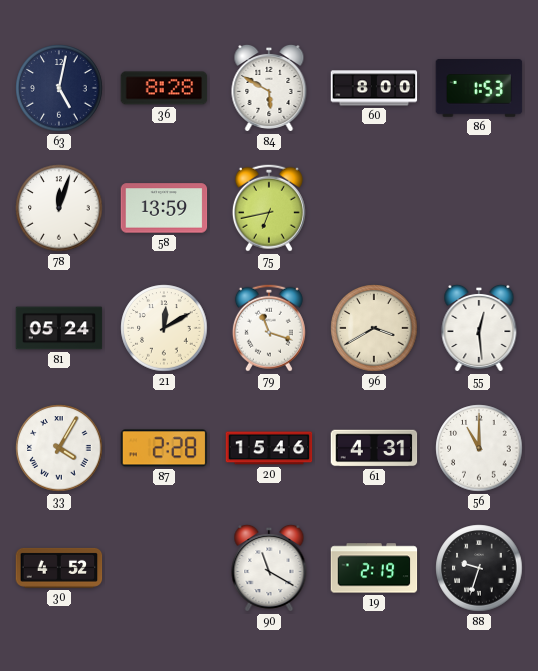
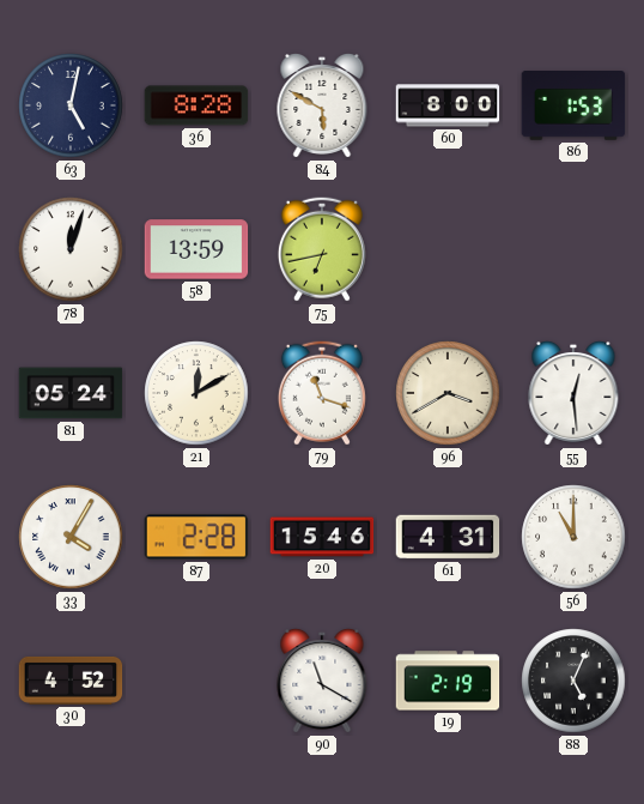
88: 9:33 -> 5:04
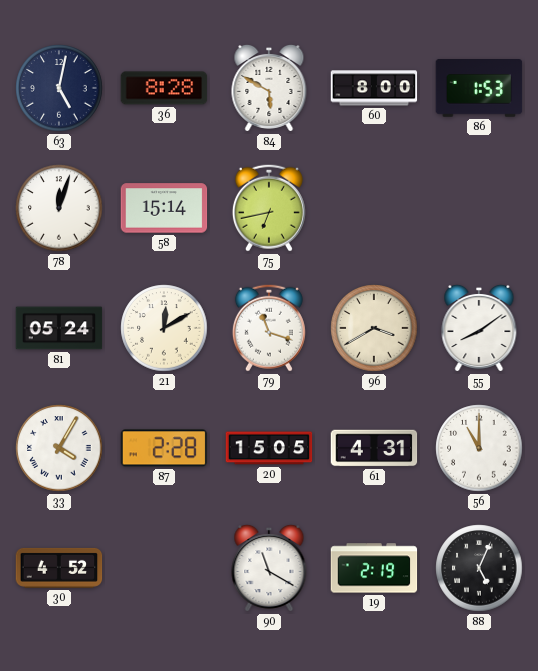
58: 13:59 -> 15:14
55: 12:29 -> 8:09
20: 15:46 -> 15:05
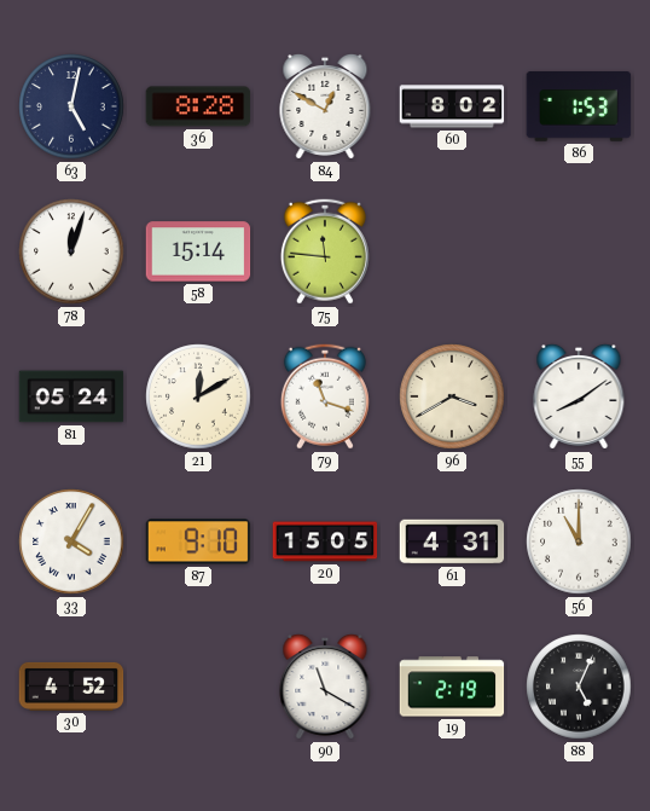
84: 5:50 -> 12:50
60: 8:00 -> 8:02
75: 6:43 -> 11:46
87: 2:28 -> 9:10
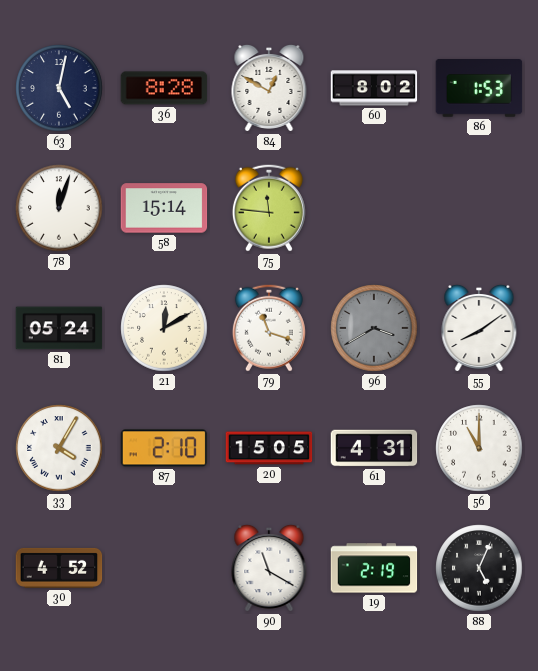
96 dial: cream -> grey
87: 9:10 -> 2:10
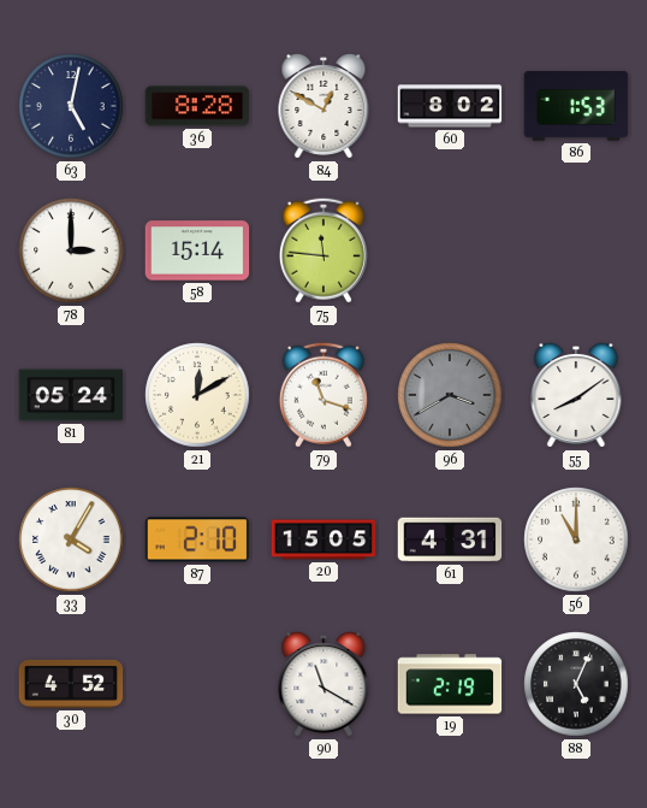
78: 12:03 -> 3:00
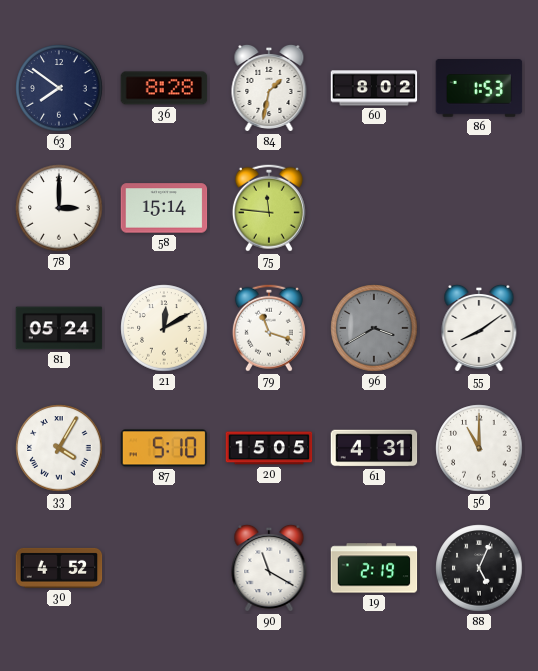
63: 5:02 -> 7:51
84: 12:50 -> 1:32
87: 2:10 -> 5:10
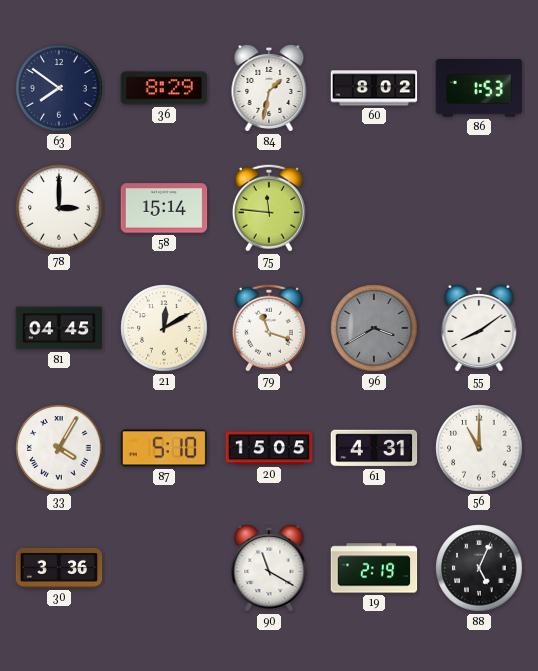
36: 8:28 -> 8:29
81: 05:24 -> 04:45
30: 4:52 -> 3:36
